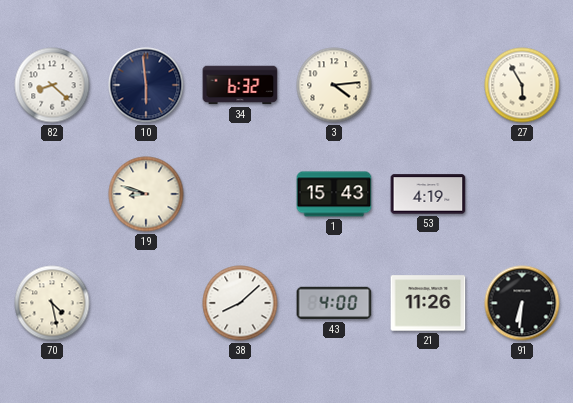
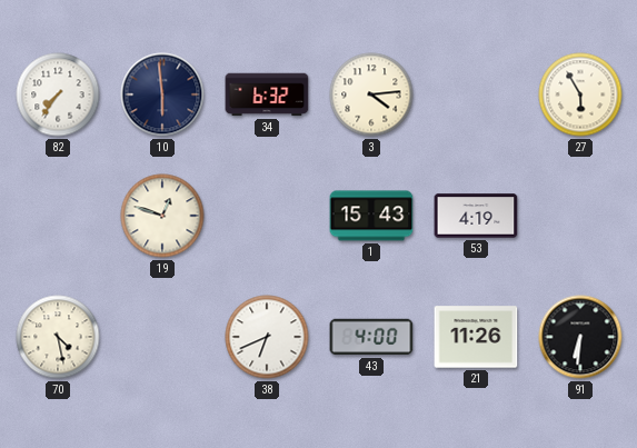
82: 8:22 -> 7:36
19: 8:48 -> 12:48
38: 8:08 -> 6:41
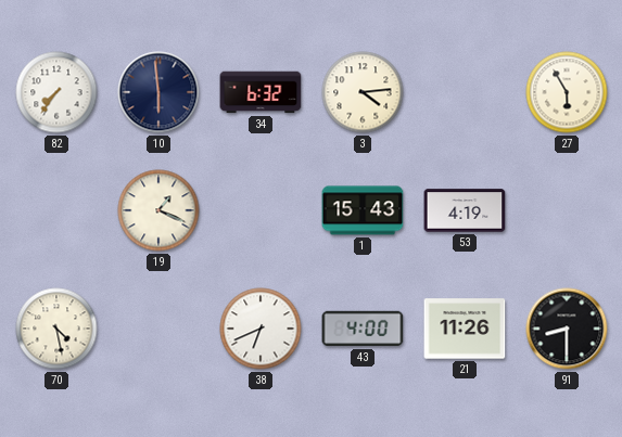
19: 12:48 -> 1:19
91: 6:31 -> 8:30
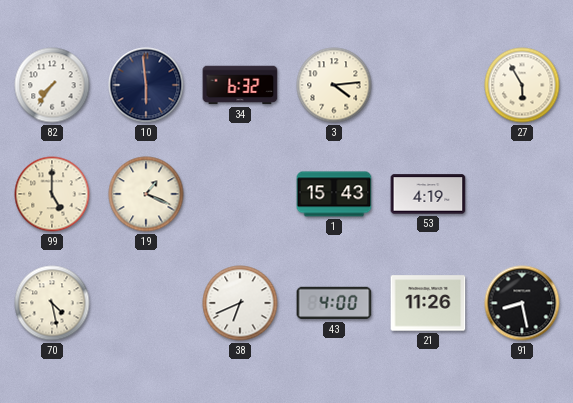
99: none -> 5:00
91: 8:30 -> 8:28
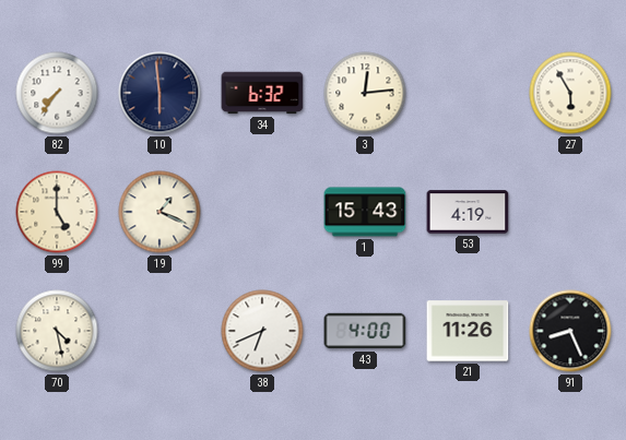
3: 4:14 -> 12:14
91: 8:28 -> 8:26
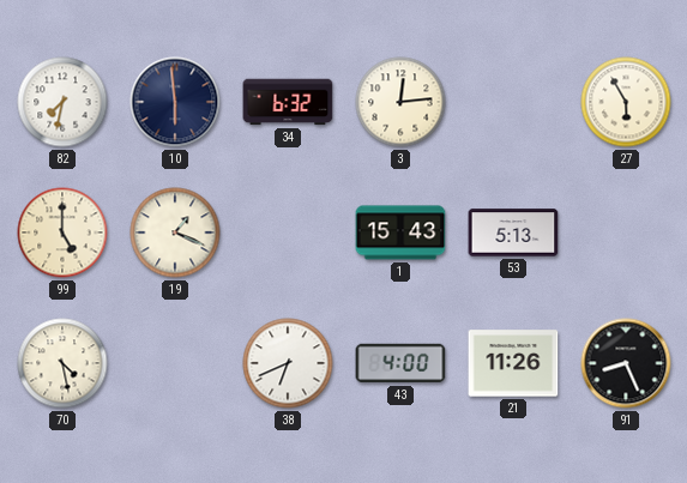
82: 7:36 -> 7:32
53: 4:19 -> 5:13
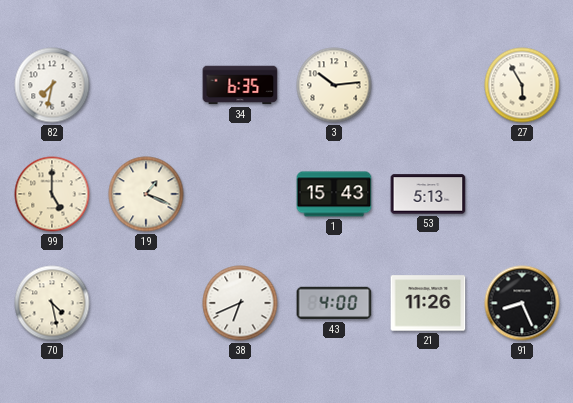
10: 5:59 -> none
34: 6:32 -> 6:35
3: 12:14 -> 10:14
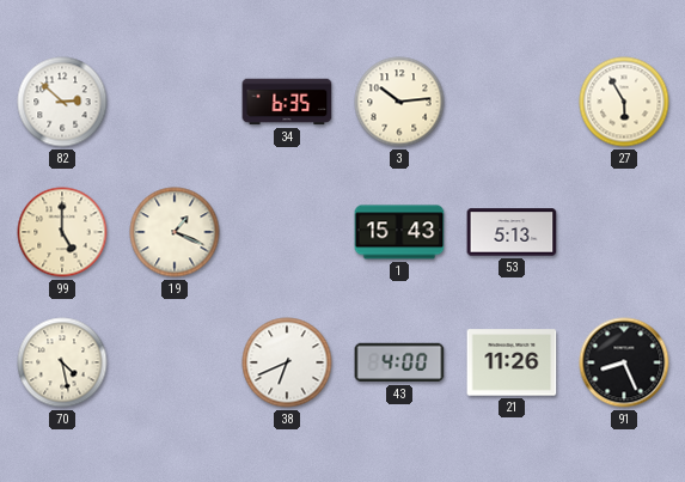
82: 7:32 -> 2:52
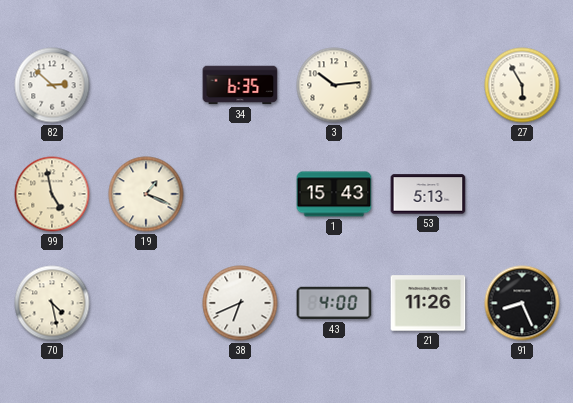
99: 5:00 -> 4:58
